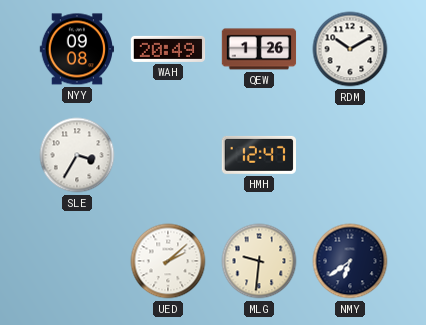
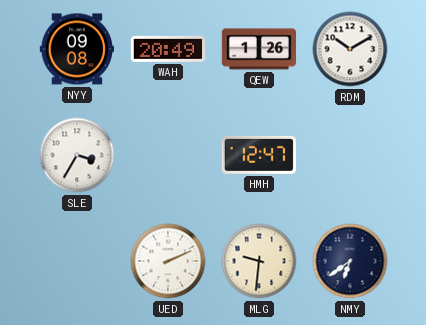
UED: 2:08 -> 2:11
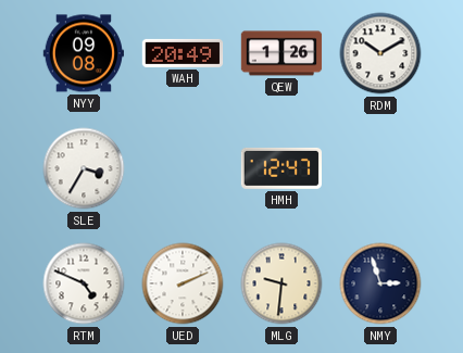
RTM: none -> 4:49
NMY: 6:39 -> 2:57
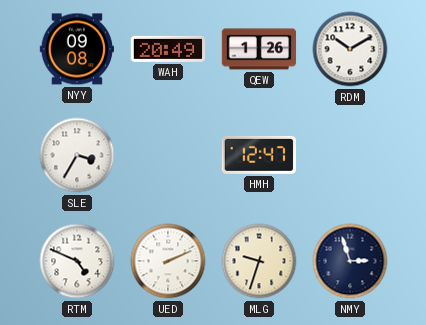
MLG: 9:31 -> 9:33
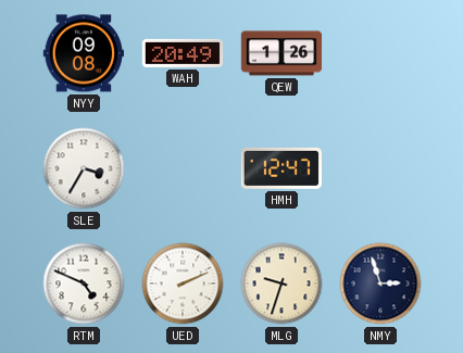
RDM: 10:10 -> none
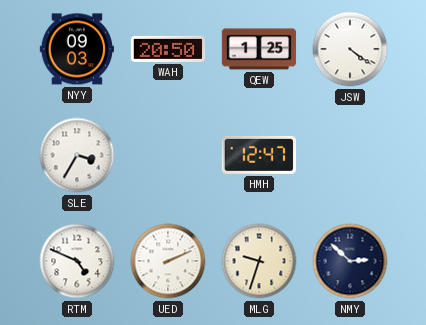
NYY: 09:08 -> 09:03
WAH: 20:49 -> 20:50
QEW: 1:26 -> 1:25
JSW: none -> 4:21
NMY: 2:57 -> 2:52
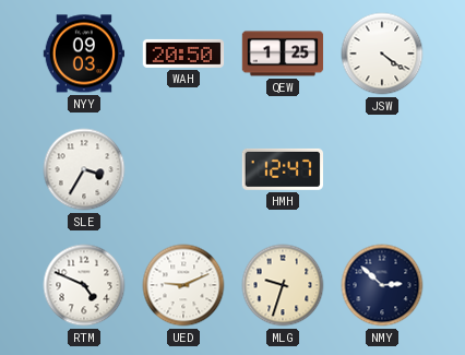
UED: 2:11 -> 9:11
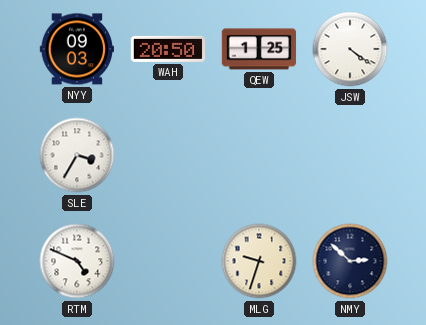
HMH: 12:47 -> none
UED: 9:11 -> none
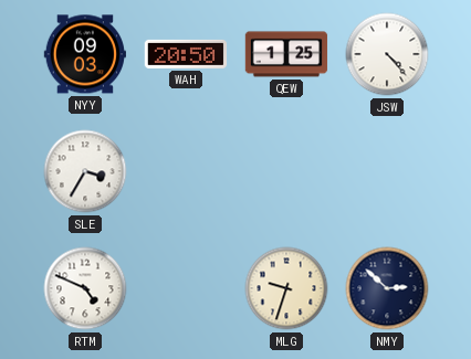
JSW: 4:21 -> 4:23
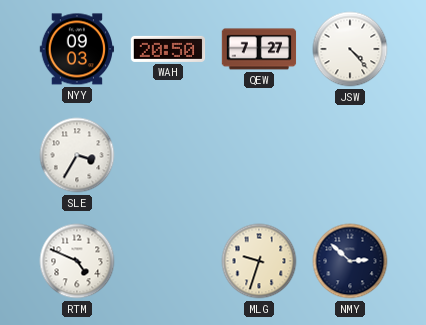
QEW: 1:25 -> 7:27
